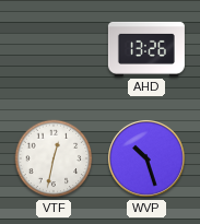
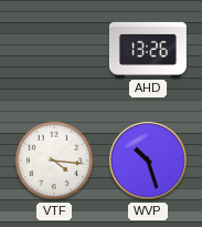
VTF: 12:32 -> 4:16
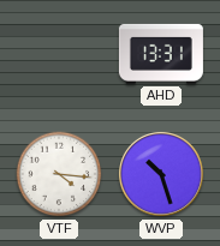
AHD: 13:26 -> 13:31
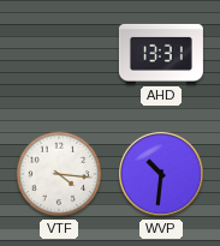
WVP: 10:27 -> 10:31
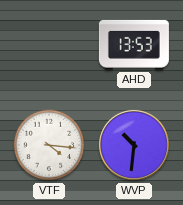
AHD: 13:31 -> 13:53
